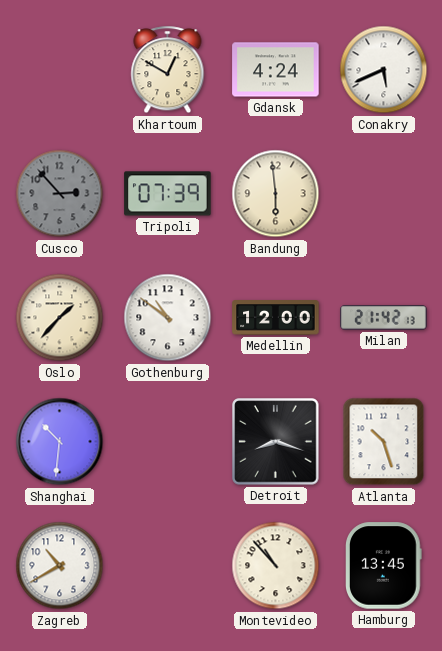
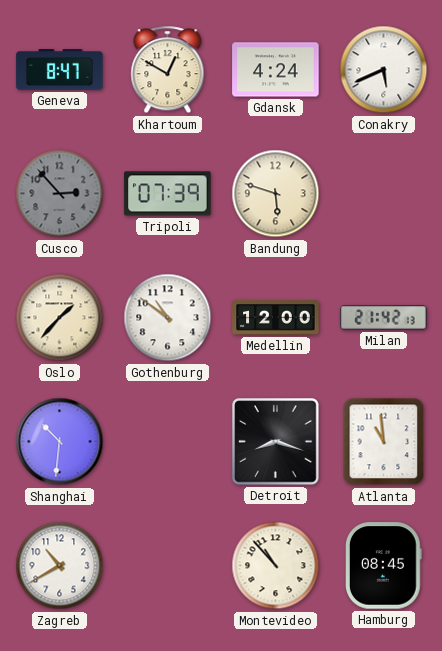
Geneva: none -> 8:47
Bandung: 5:59 -> 5:48
Atlanta: 10:27 -> 10:59
Hamburg: 13:45 -> 08:45
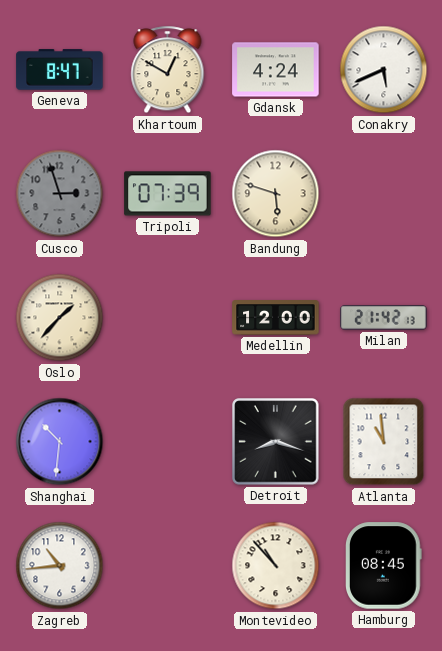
Cusco: 2:53 -> 2:57
Gothenburg: 10:51 -> none
Zagreb: 10:40 -> 10:44
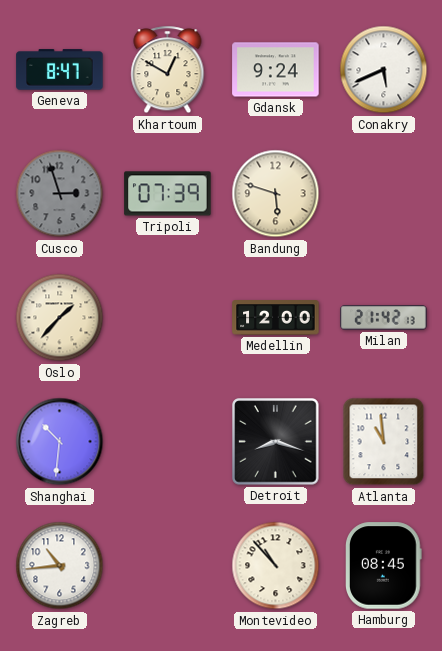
Gdansk: 4:24 -> 9:24
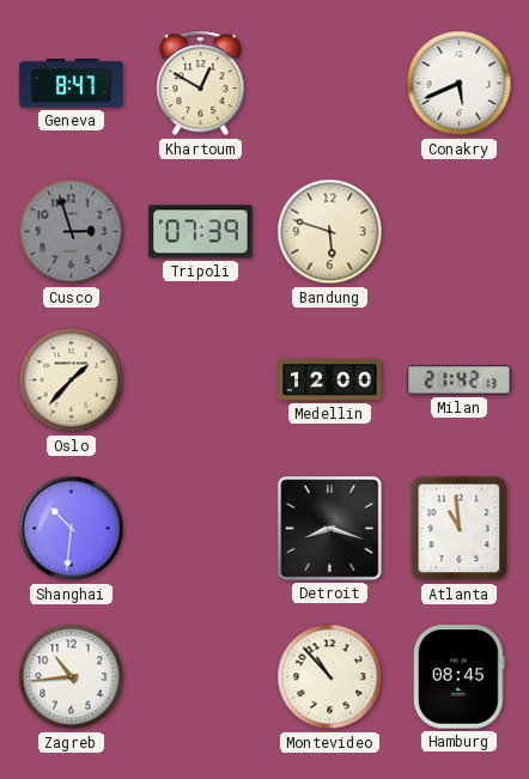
Gdansk: 9:24 -> none
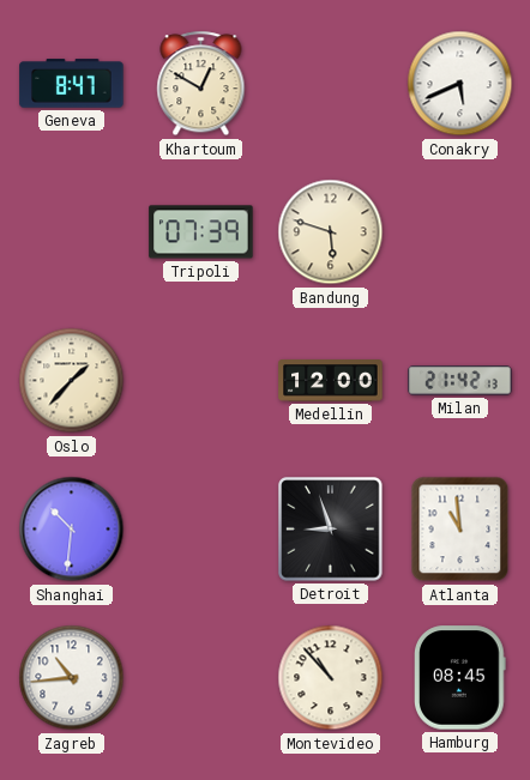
Cusco: 2:57 -> none
Detroit: 8:18 -> 8:57
